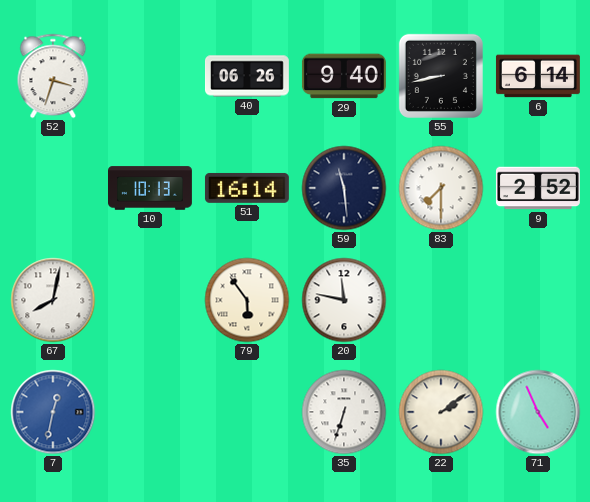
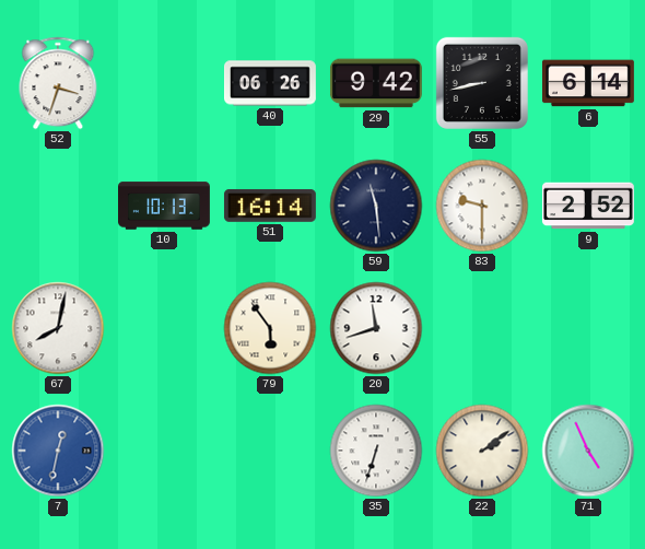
29: 9:40 -> 9:42
83: 7:30 -> 9:30
20: 11:47 -> 11:42
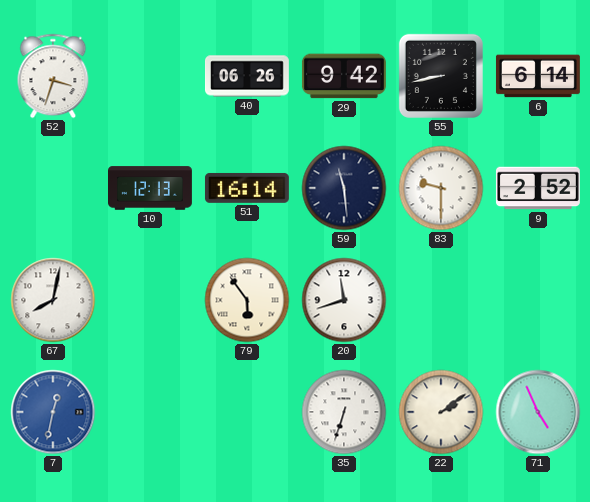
10: 10:13 -> 12:13
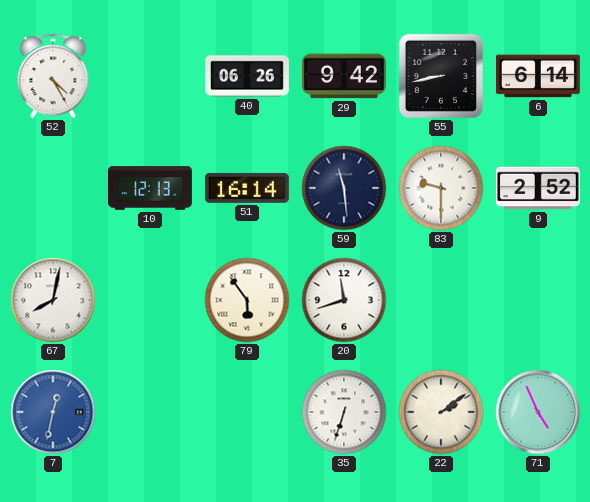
52: 3:33 -> 4:25
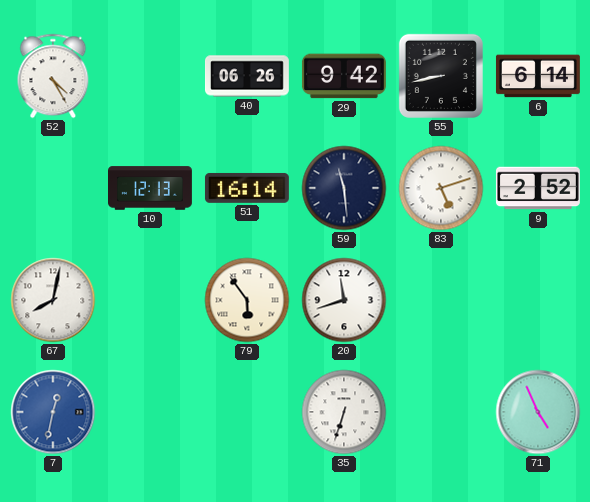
83: 9:30 -> 5:12
22: 2:09 -> none
